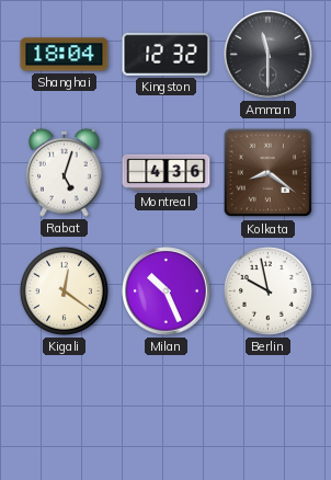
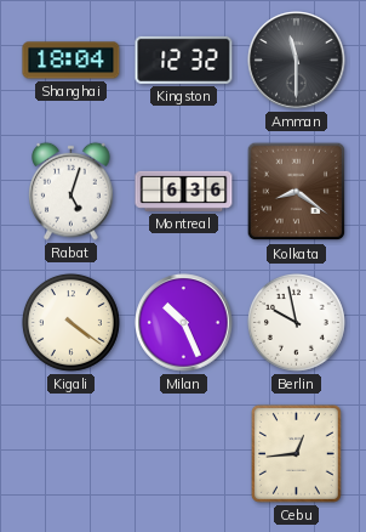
Montreal: 4:36 -> 6:36
Kigali: 12:21 -> 4:21
Cebu: none -> 12:44
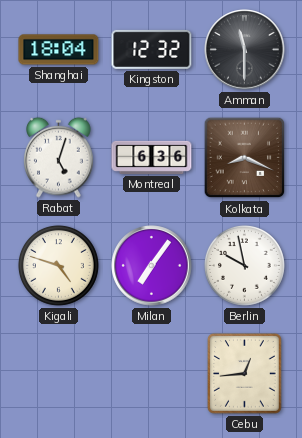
Kolkata: 8:21 -> 8:19
Kigali: 4:21 -> 4:48
Milan: 10:26 -> 7:06
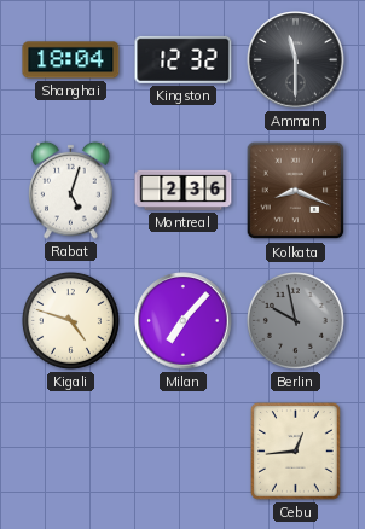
Montreal: 6:36 -> 2:36
Milan: 7:06 -> 7:07
Berlin dial: white -> grey
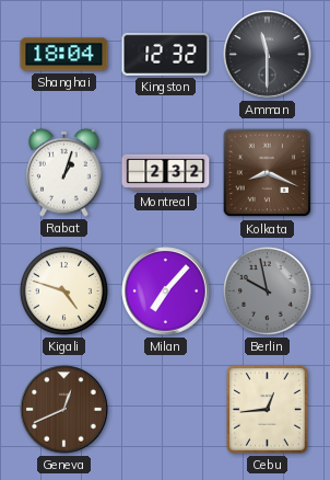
Rabat: 5:03 -> 1:03
Montreal: 2:36 -> 2:32
Geneva: none -> 12:41
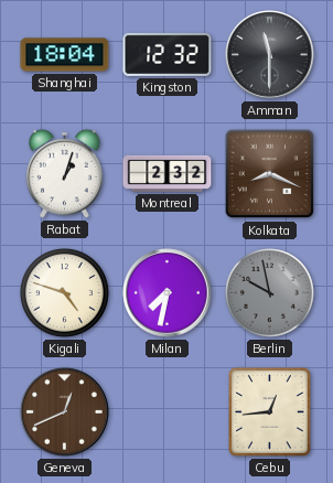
Milan: 7:07 -> 7:32
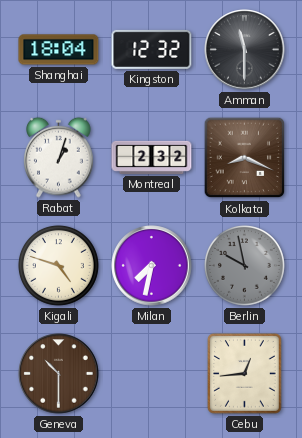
Geneva: 12:41 -> 10:30
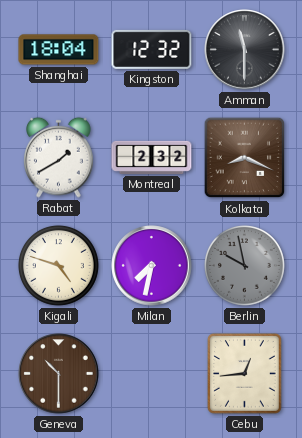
Rabat: 1:03 -> 1:40
